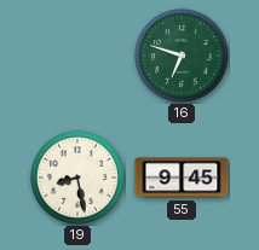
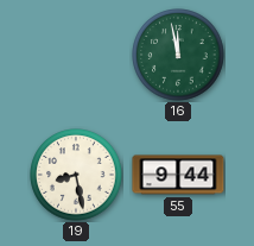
16: 6:48 -> 11:58
55: 9:45 -> 9:44
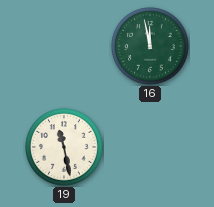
19: 8:28 -> 11:28
55: 9:44 -> none
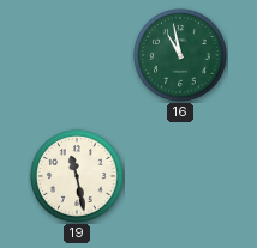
16: 11:58 -> 10:58
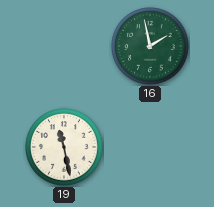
16: 10:58 -> 1:58
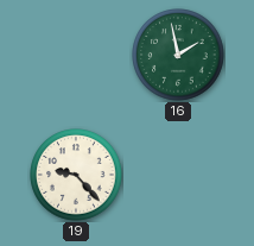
19: 11:28 -> 9:23
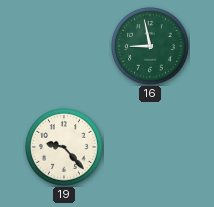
16: 1:58 -> 8:58
